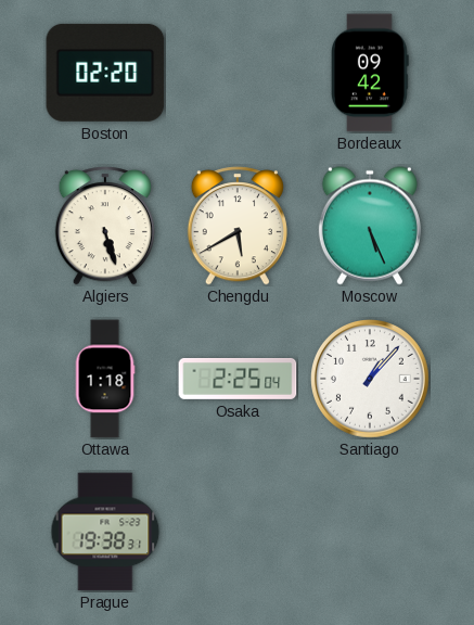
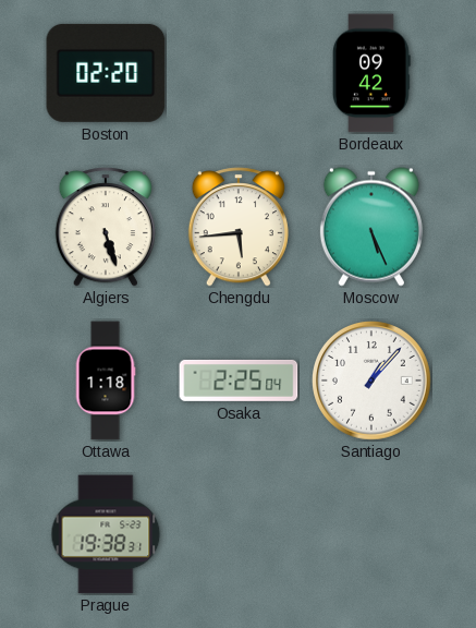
Chengdu: 5:40 -> 5:44
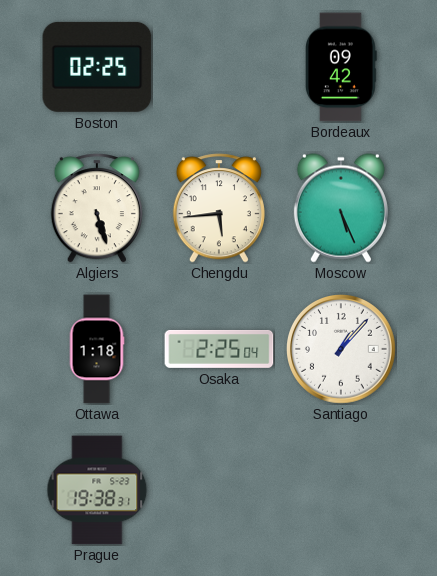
Boston: 02:20 -> 02:25
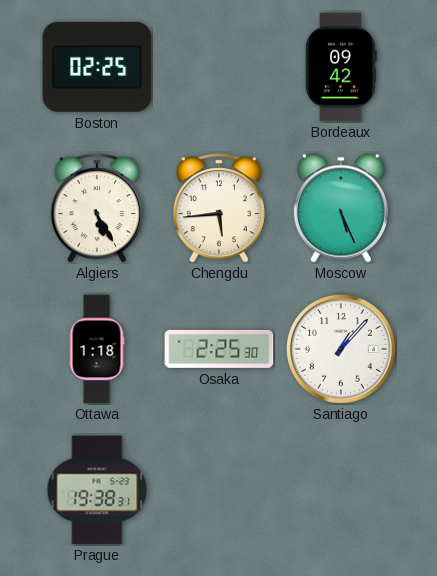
Algiers: 5:27 -> 5:25
Osaka: 2:25:04 -> 2:25:30
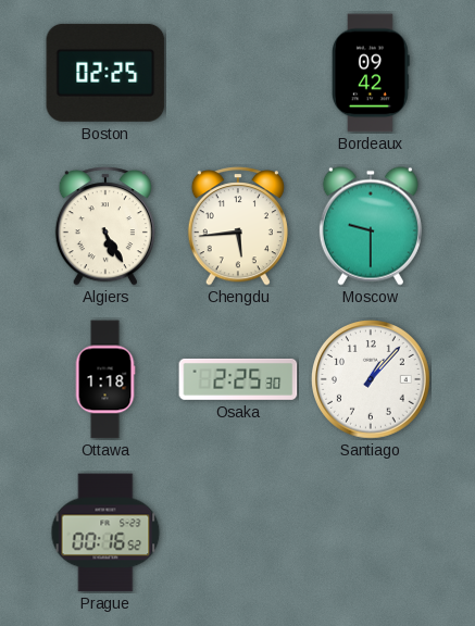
Moscow: 5:26 -> 9:30
Prague: 19:38 -> 00:16
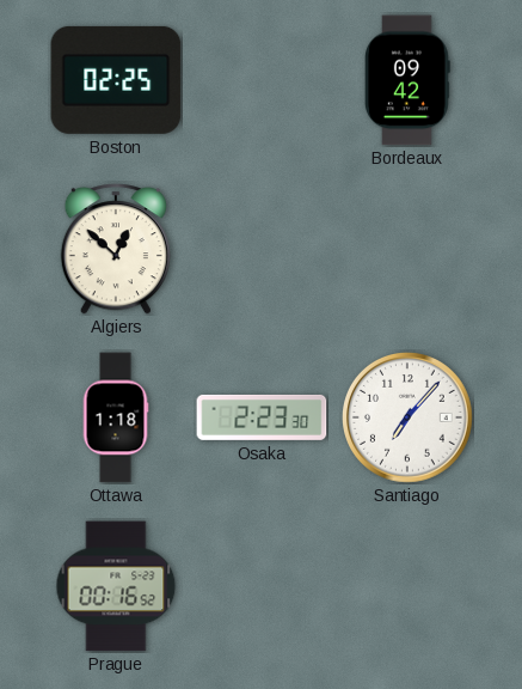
Algiers: 5:25 -> 12:52
Chengdu: 5:44 -> none
Moscow: 9:30 -> none
Osaka: 2:25 -> 2:23
Santiago: 1:07 -> 7:07
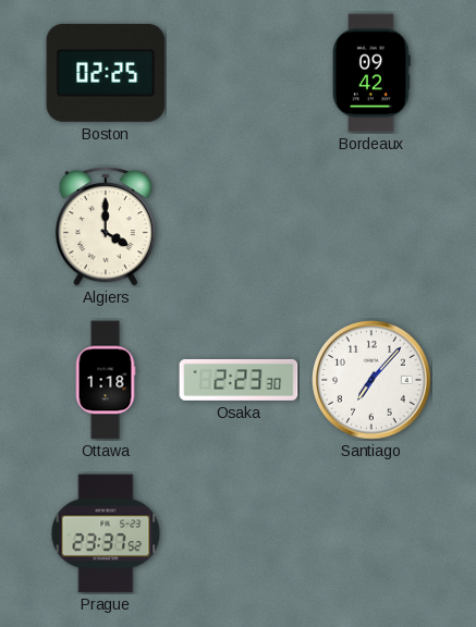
Algiers: 12:52 -> 4:00
Prague: 00:16 -> 23:37
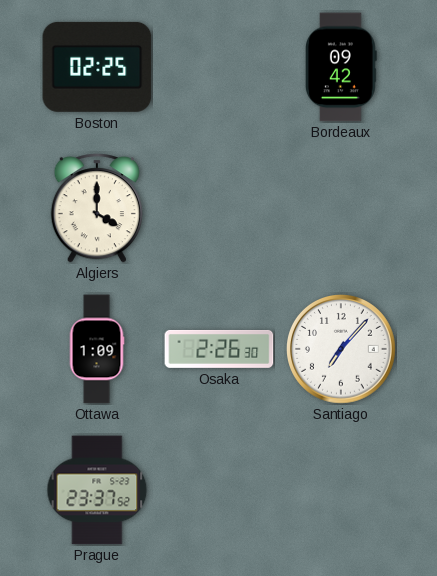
Ottawa: 1:18 -> 1:09
Osaka: 2:23 -> 2:26
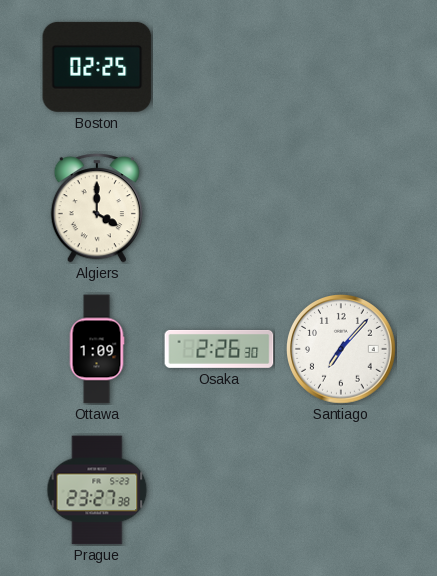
Bordeaux: 09:42 -> none
Prague: 23:37 -> 23:27
